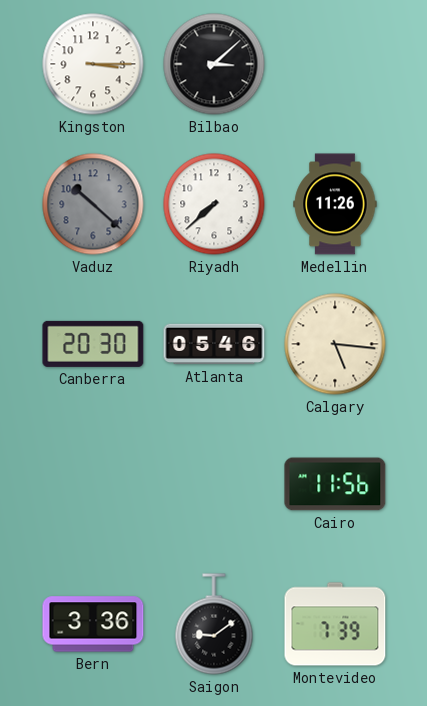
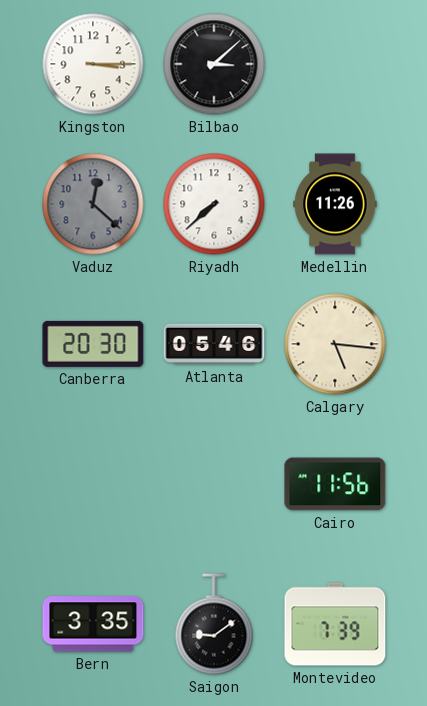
Vaduz: 10:22 -> 12:22
Bern: 3:36 -> 3:35
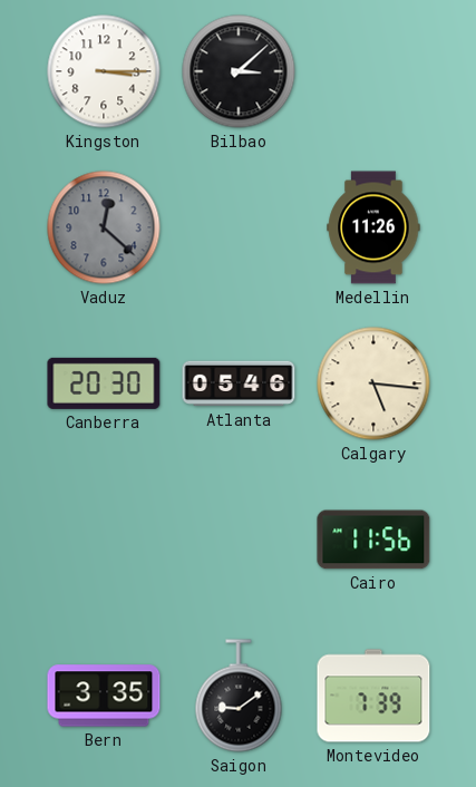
Riyadh: 7:38 -> none
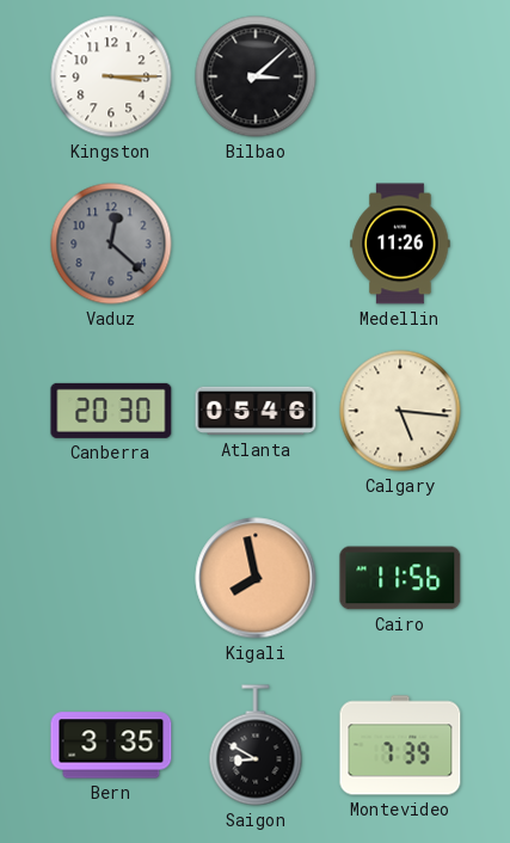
Kigali: none -> 7:58
Saigon: 9:09 -> 8:50
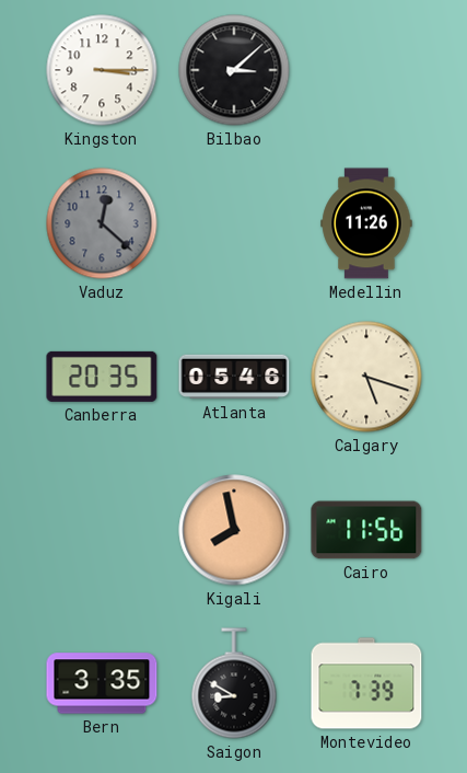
Canberra: 20:30 -> 20:35
Calgary: 5:16 -> 5:18
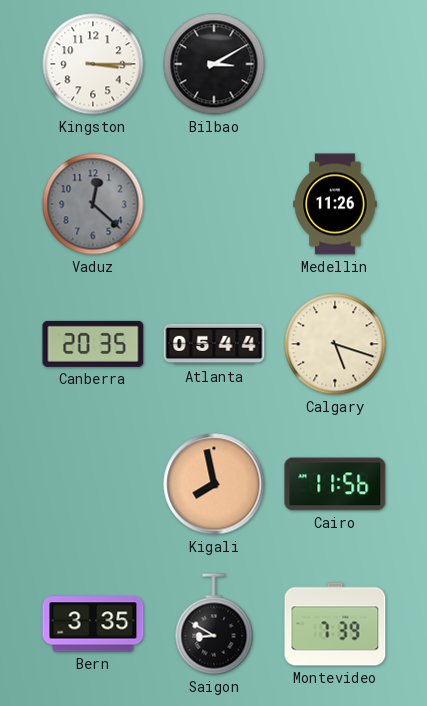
Bilbao: 3:08 -> 3:10
Atlanta: 05:46 -> 05:44
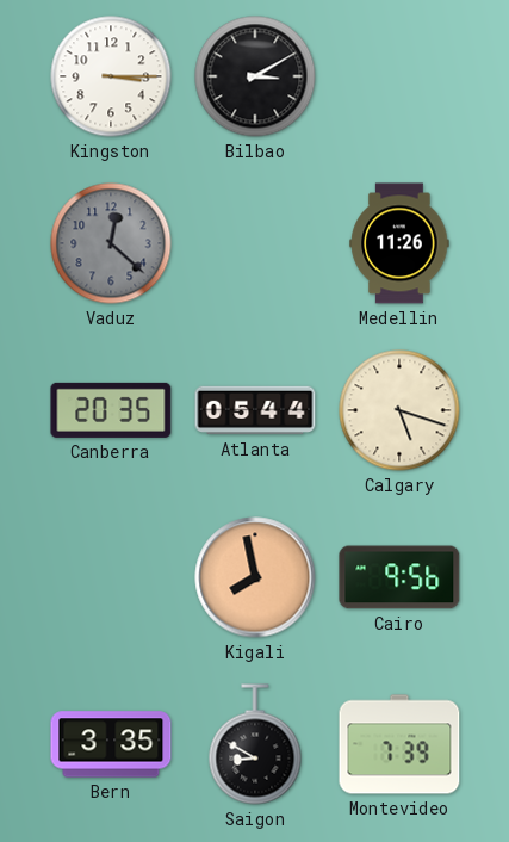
Cairo: 11:56 -> 9:56
